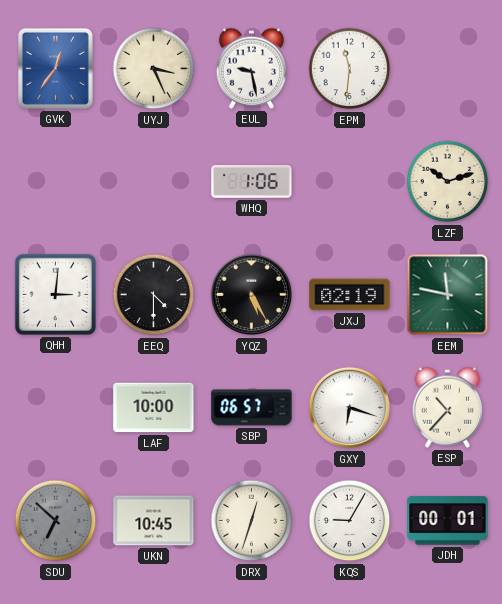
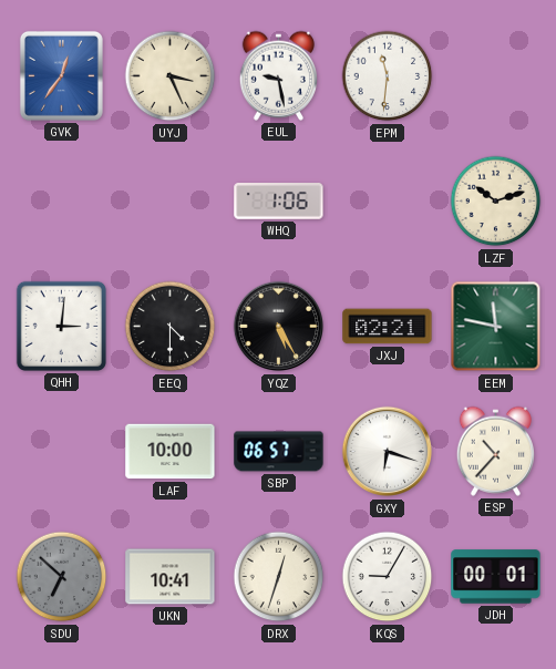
JXJ: 02:19 -> 02:21
UKN: 10:45 -> 10:41
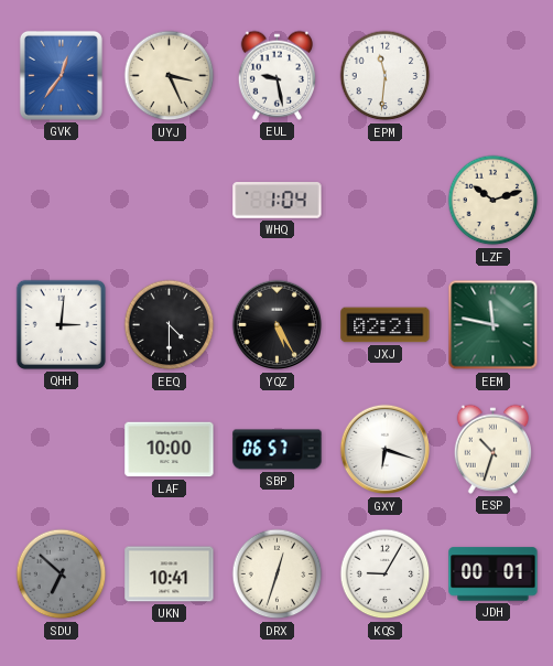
WHQ: 1:06 -> 1:04
ESP: 10:37 -> 10:33
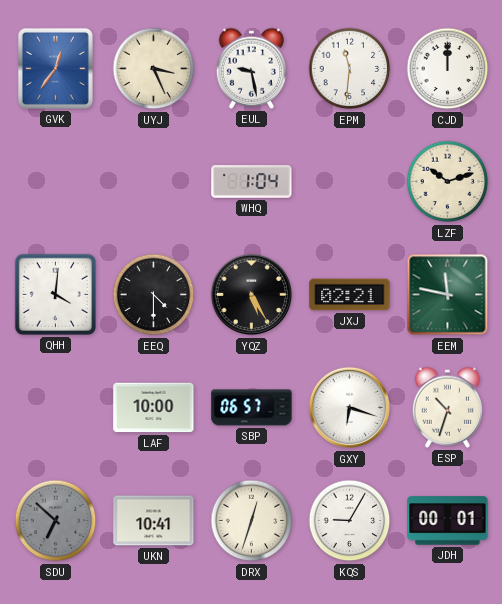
CJD: none -> 12:00
QHH: 3:01 -> 4:01
